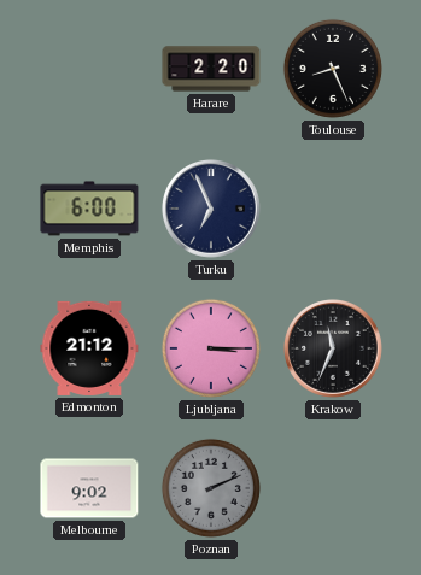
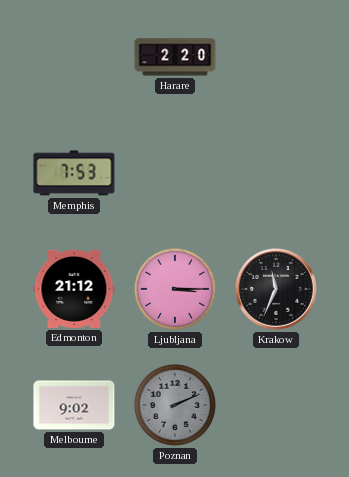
Toulouse: 8:26 -> none
Memphis: 6:00 -> 7:53
Turku: 6:56 -> none
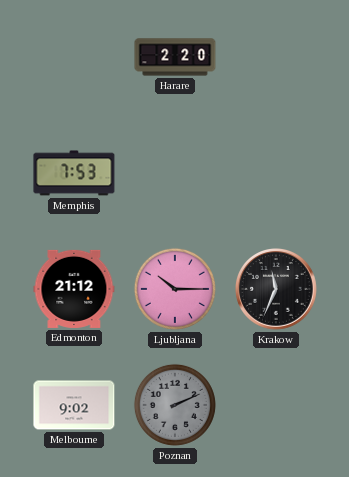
Ljubljana: 3:15 -> 10:15
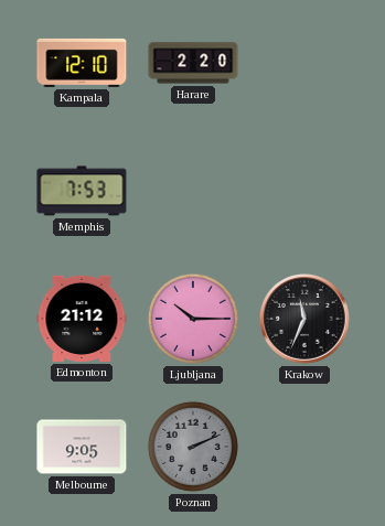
Kampala: none -> 12:10
Melbourne: 9:02 -> 9:05
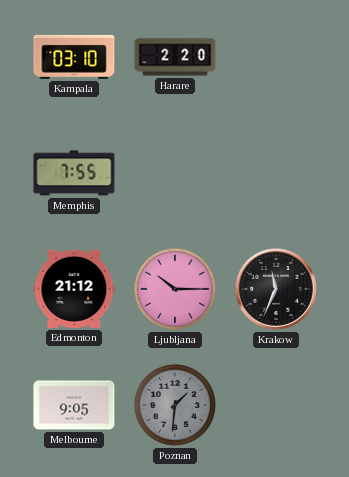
Kampala: 12:10 -> 03:10
Memphis: 7:53 -> 7:55
Poznan: 2:11 -> 1:31
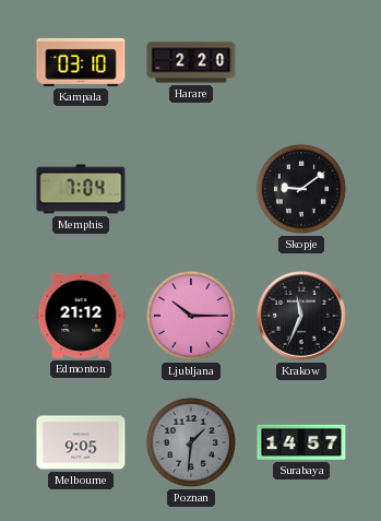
Memphis: 7:55 -> 7:04
Skopje: none -> 9:09
Surabaya: none -> 14:57
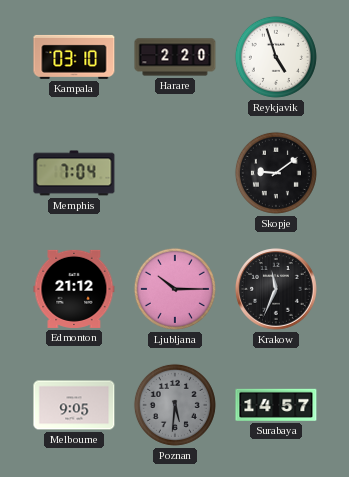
Reykjavik: none -> 4:57
Poznan: 1:31 -> 5:31
